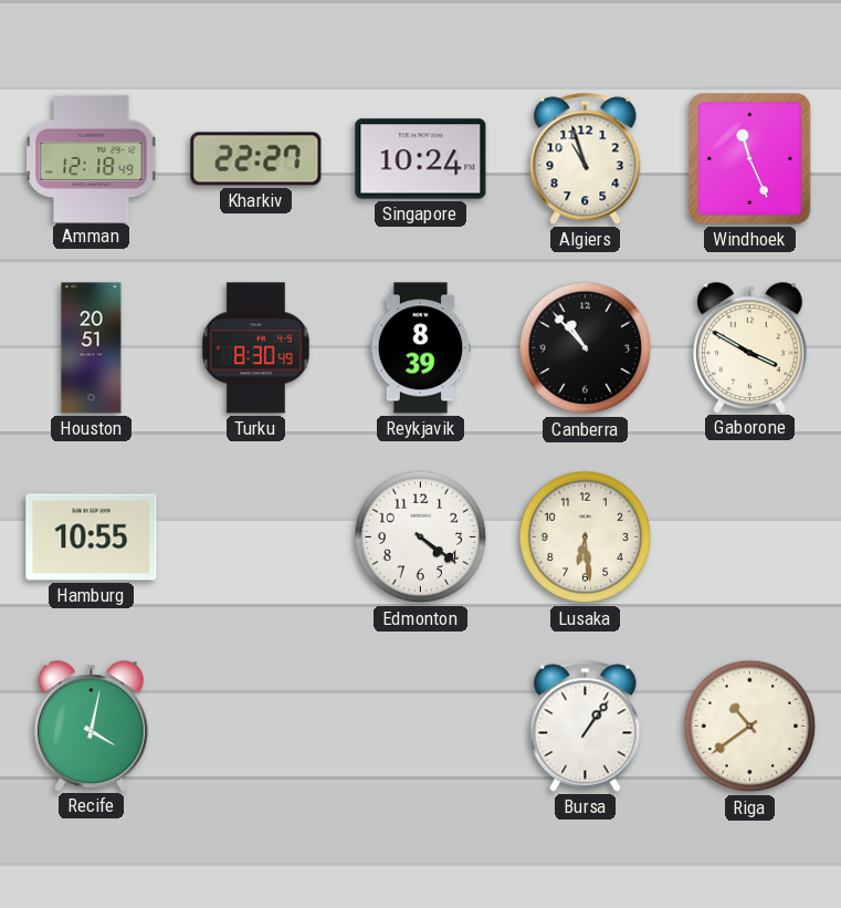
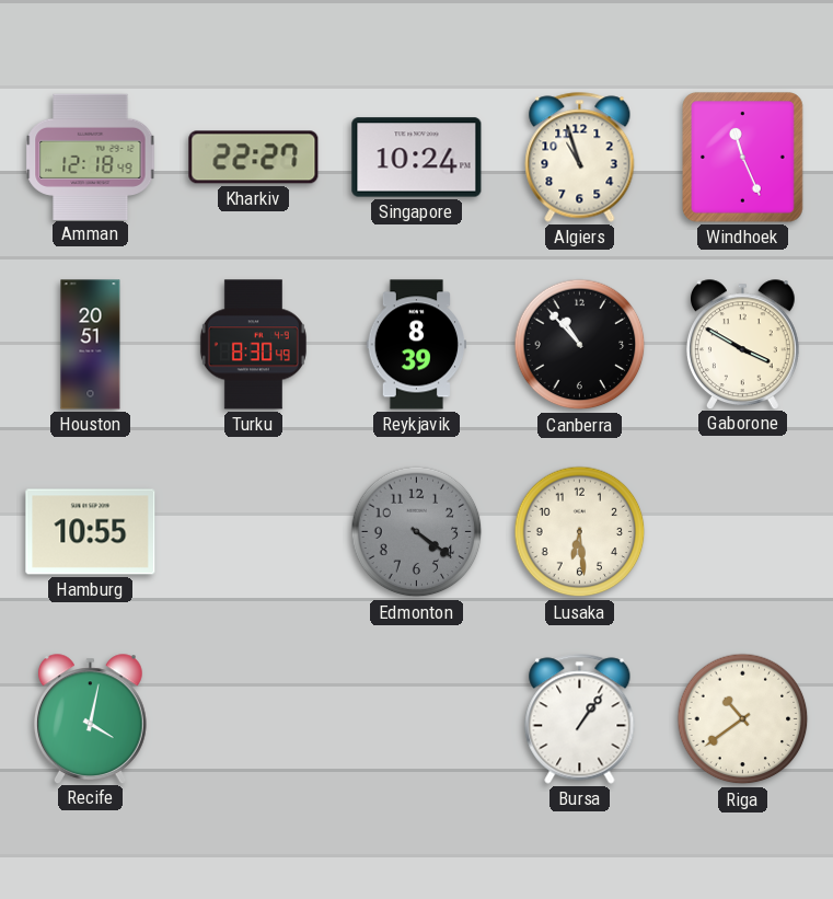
Edmonton dial: white -> grey
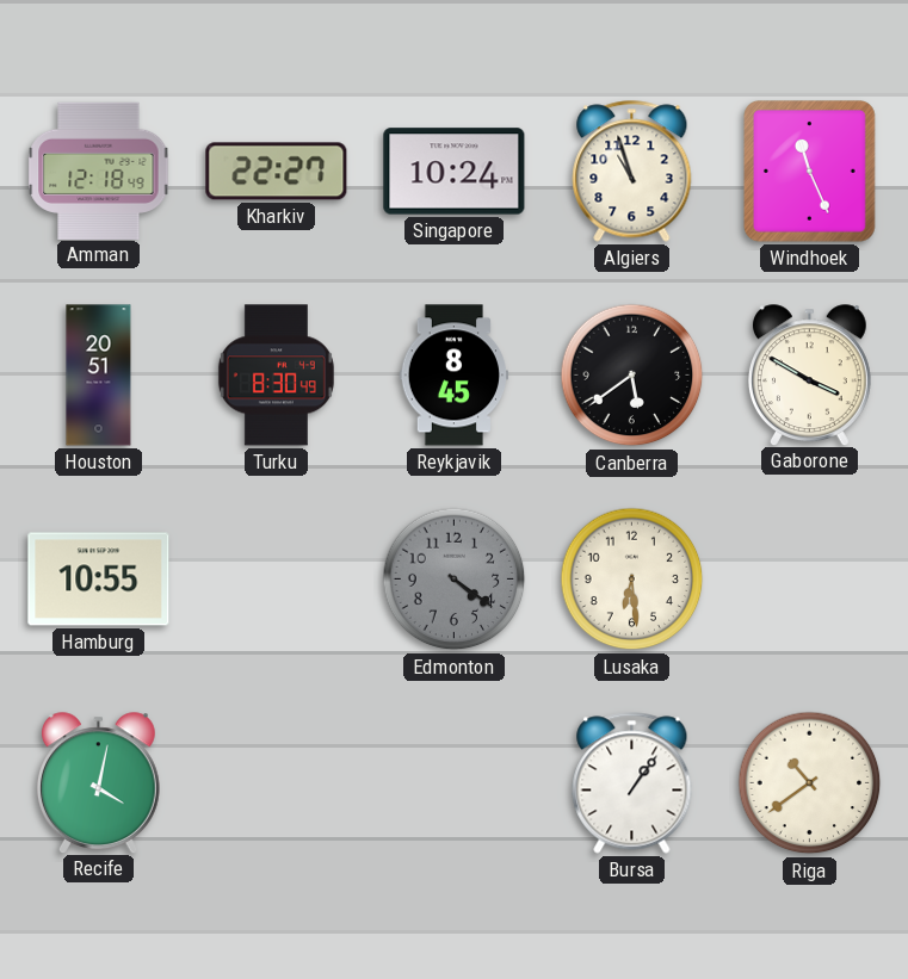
Reykjavik: 8:39 -> 8:45
Canberra: 10:53 -> 5:39
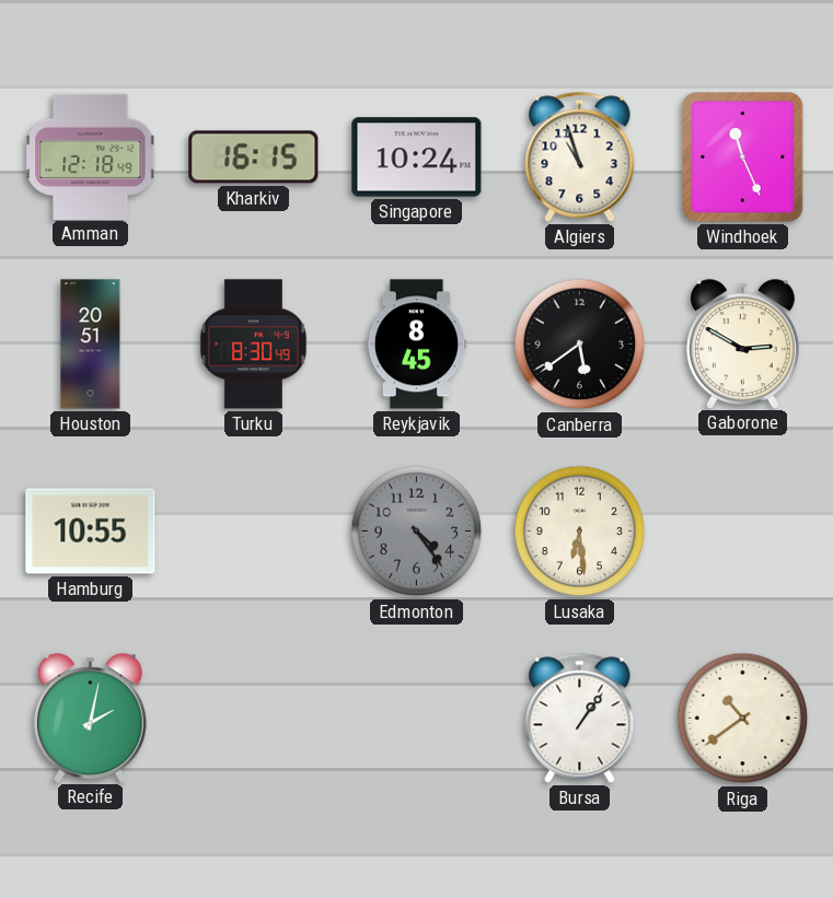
Kharkiv: 22:27 -> 16:15
Gaborone: 3:50 -> 2:50
Edmonton: 4:21 -> 4:24
Recife: 4:02 -> 2:02
